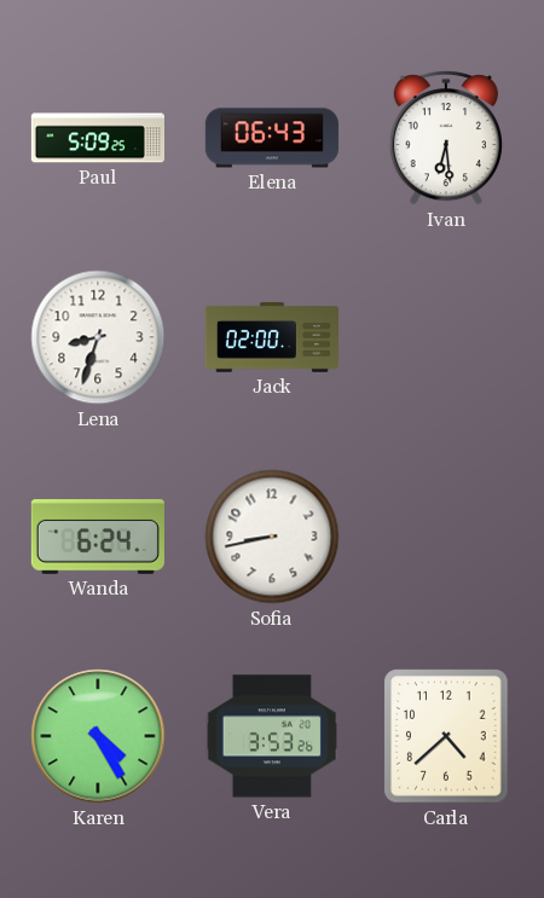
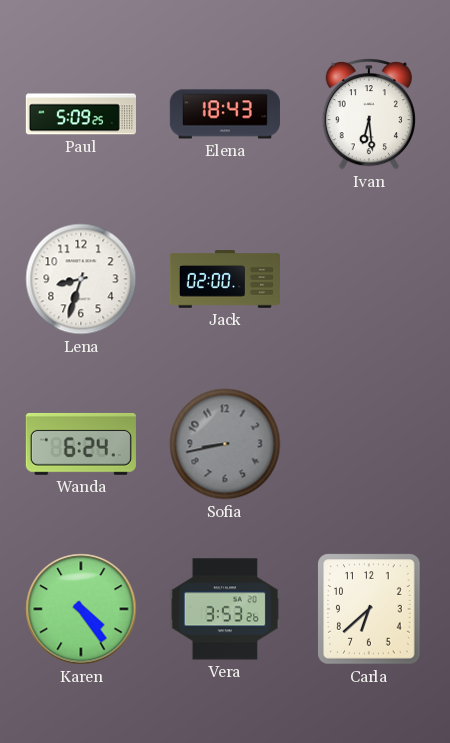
Elena: 06:43 -> 18:43
Sofia dial: white -> grey
Karen: 4:25 -> 4:24
Carla: 4:38 -> 6:38
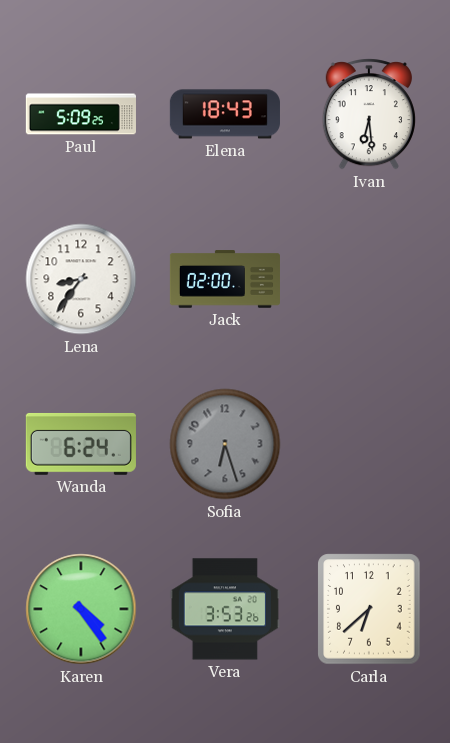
Lena: 8:33 -> 8:36
Sofia: 8:43 -> 6:27
